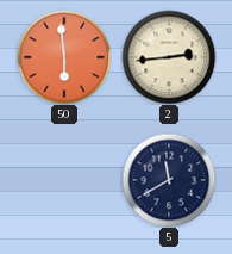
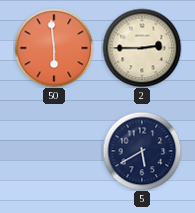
2: 2:44 -> 2:45
5: 11:40 -> 5:40
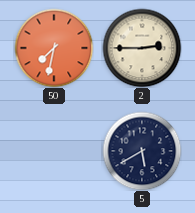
50: 5:59 -> 7:32
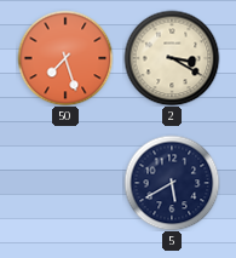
50: 7:32 -> 7:27
2: 2:45 -> 3:20
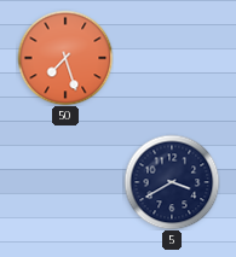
2: 3:20 -> none
5: 5:40 -> 3:40
